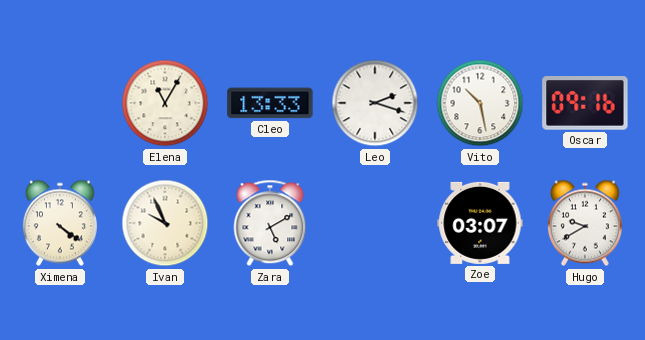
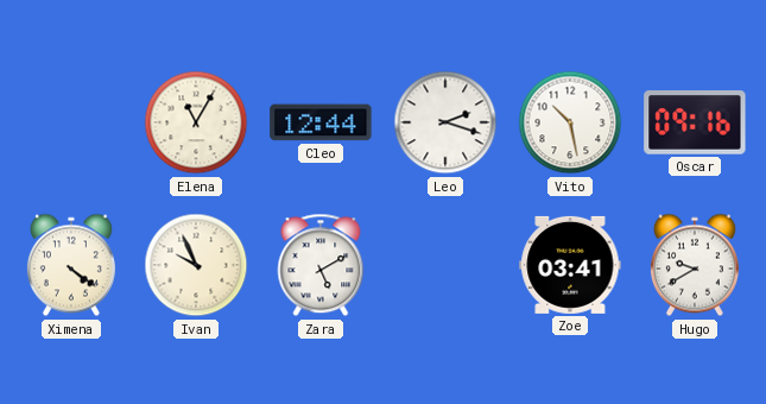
Cleo: 13:33 -> 12:44
Zoe: 03:07 -> 03:41
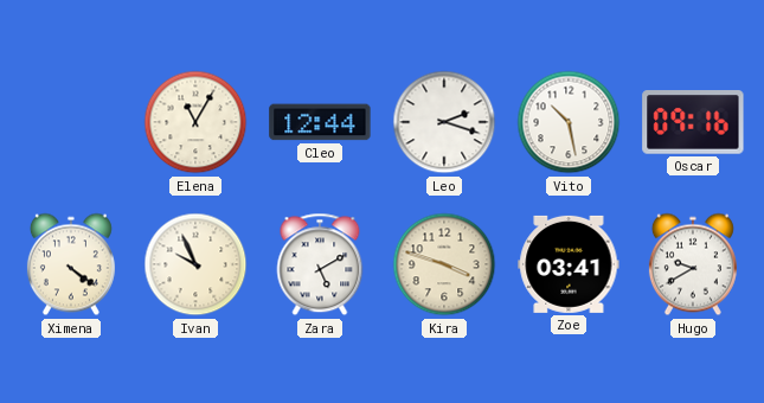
Kira: none -> 3:48
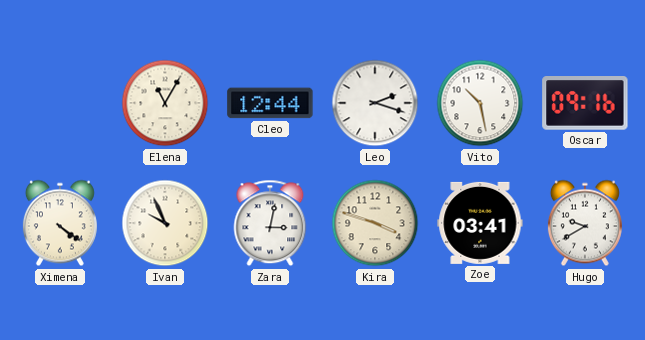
Zara: 5:10 -> 3:02
